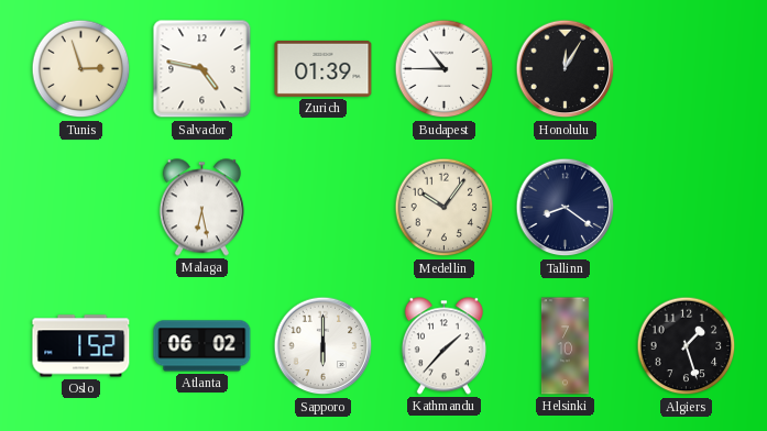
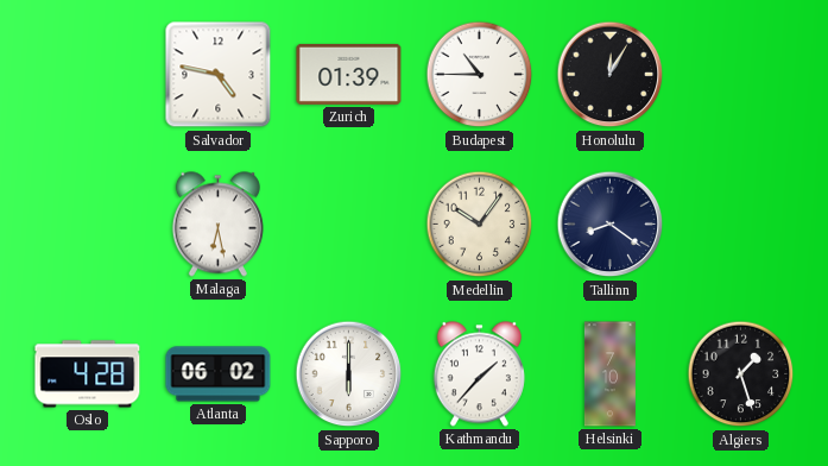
Tunis: 2:57 -> none
Oslo: 1:52 -> 4:28
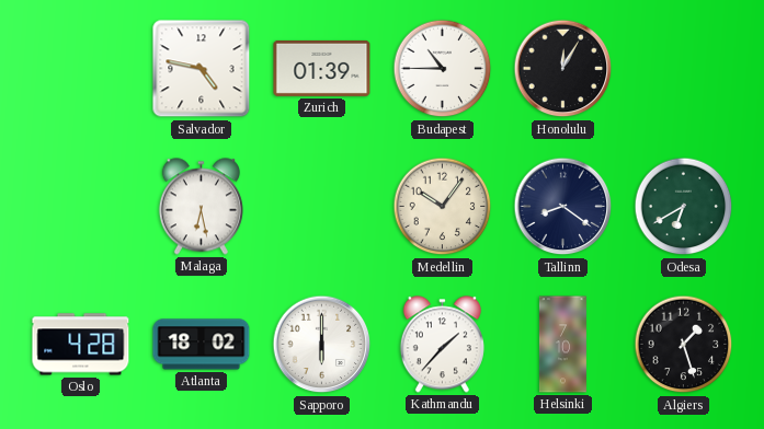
Odesa: none -> 6:40
Atlanta: 06:02 -> 18:02
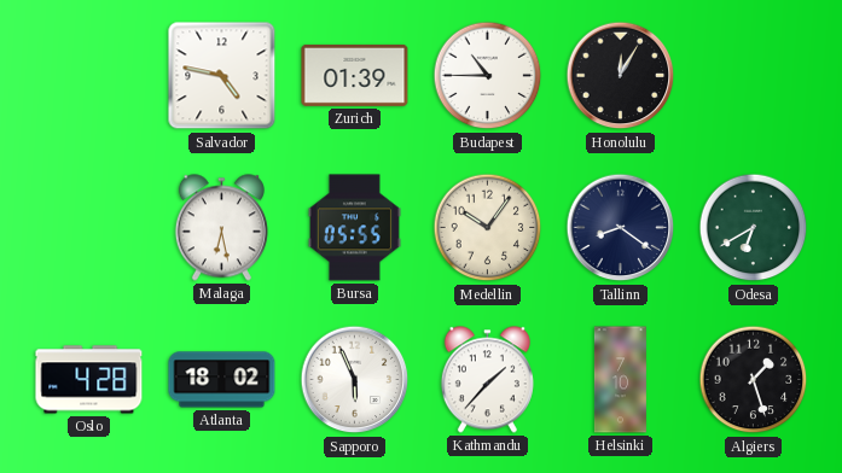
Bursa: none -> 05:55
Sapporo: 6:00 -> 5:56
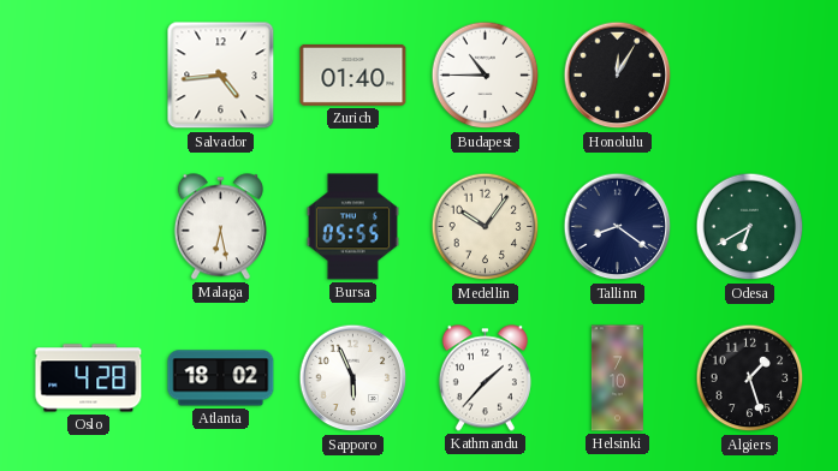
Salvador: 4:47 -> 4:44
Zurich: 01:39 -> 01:40
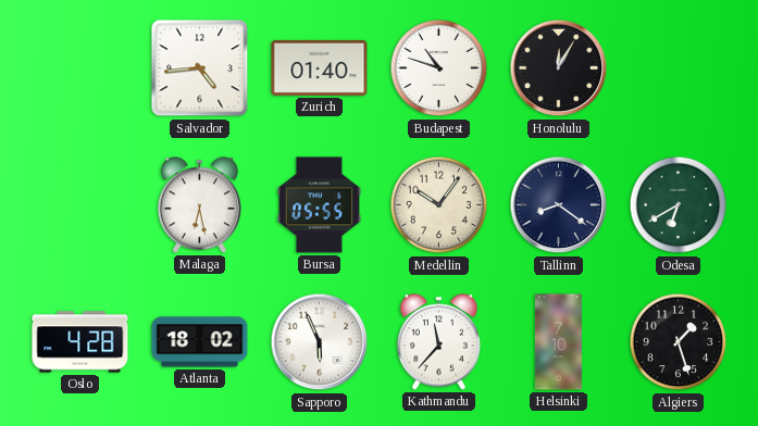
Budapest: 10:45 -> 10:48
Kathmandu: 1:37 -> 11:37
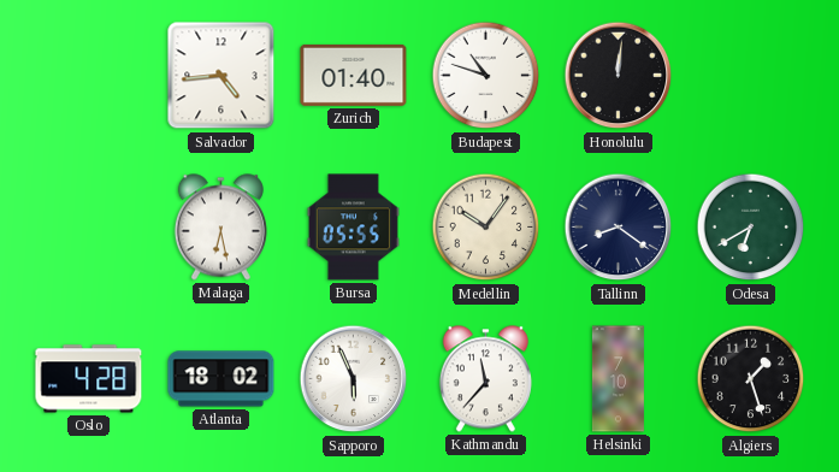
Honolulu: 12:05 -> 12:01
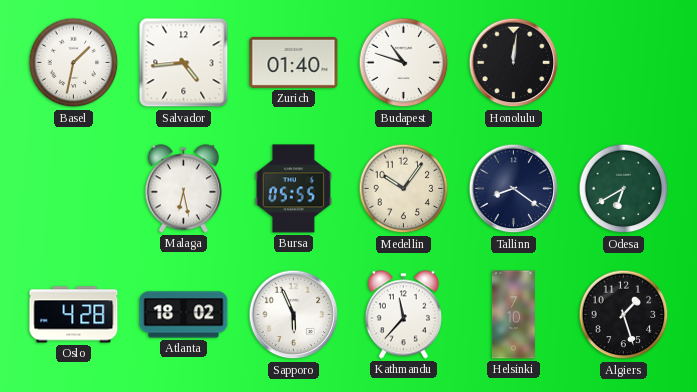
Basel: none -> 1:32
